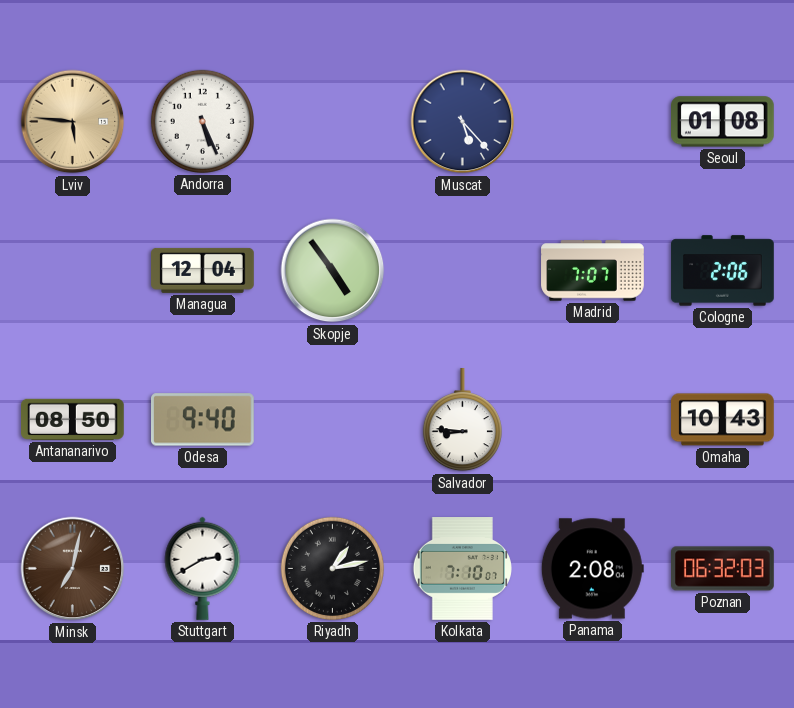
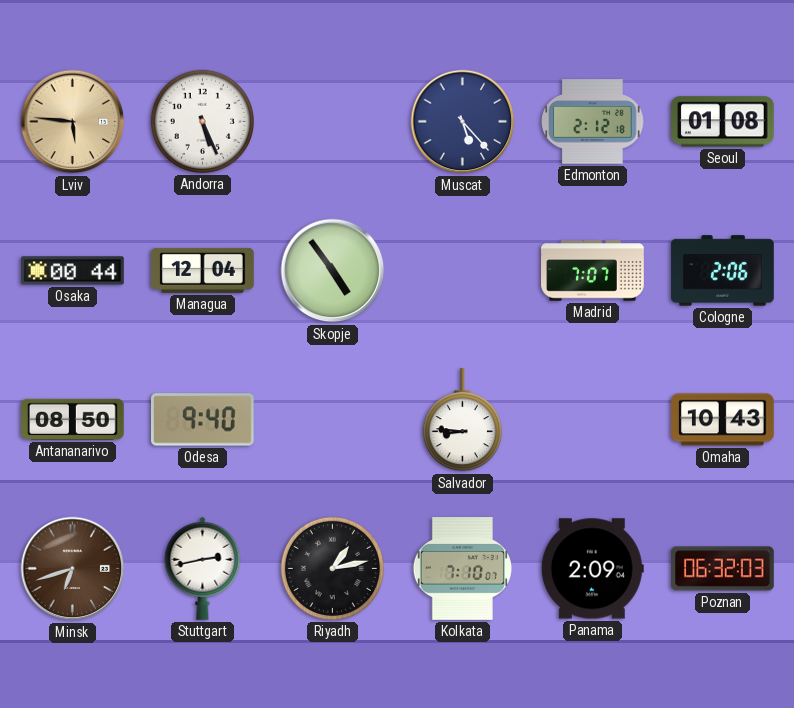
Edmonton: none -> 2:12
Osaka: none -> 00:44
Minsk: 7:02 -> 6:42
Stuttgart: 2:40 -> 2:43
Panama: 2:08 -> 2:09
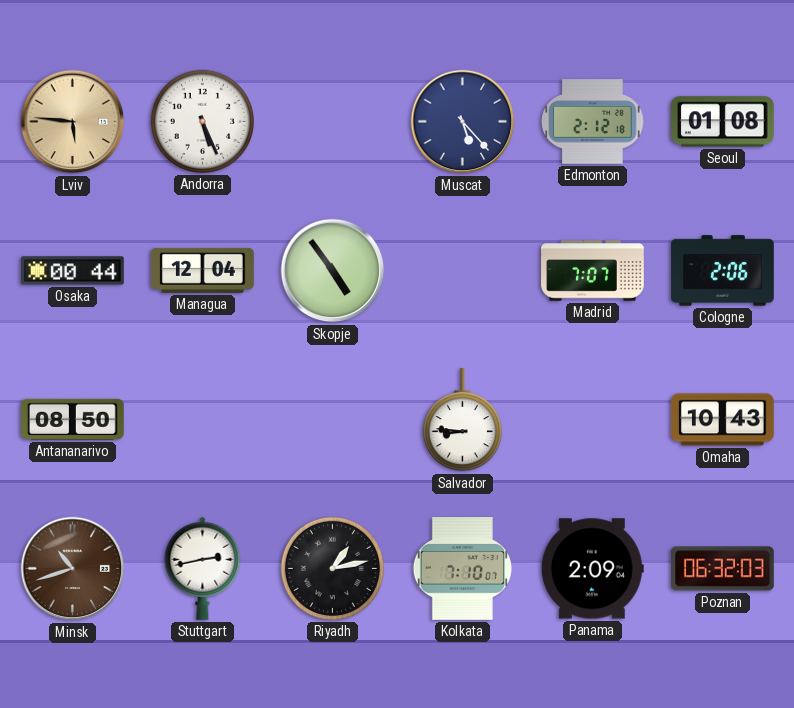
Odesa: 9:40 -> none
Minsk: 6:42 -> 10:42
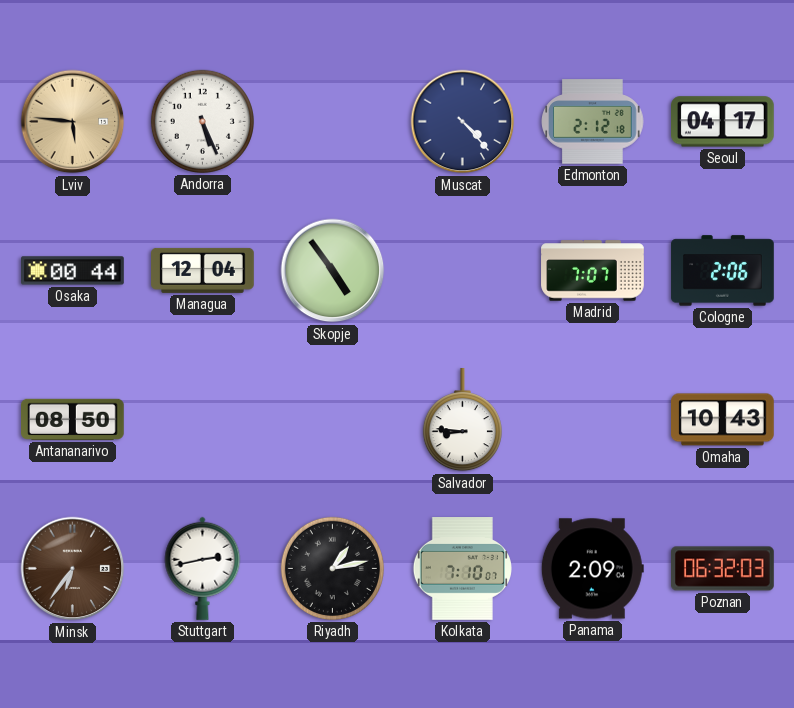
Muscat: 5:23 -> 4:23
Seoul: 01:08 -> 04:17
Minsk: 10:42 -> 6:36
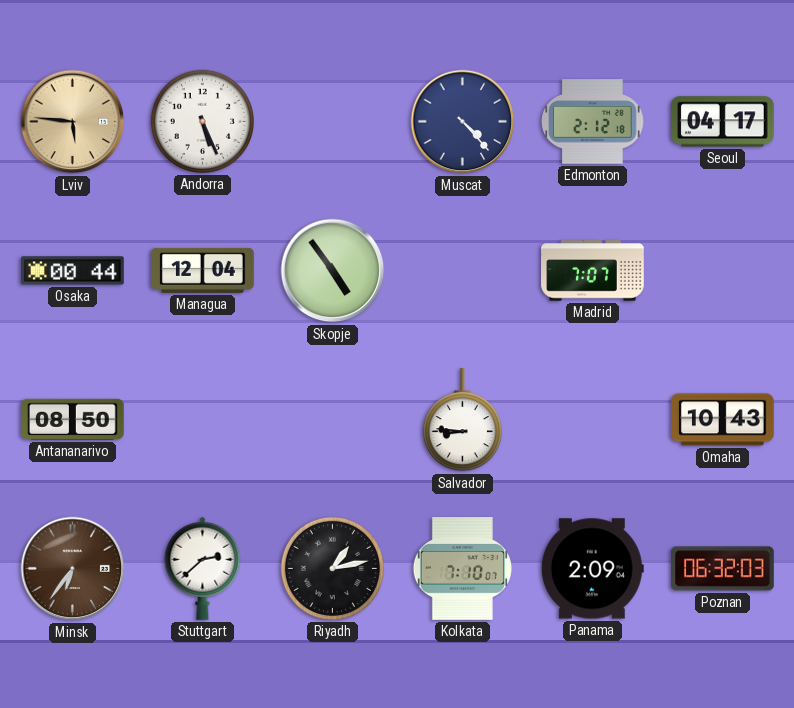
Cologne: 2:06 -> none
Stuttgart: 2:43 -> 2:38
